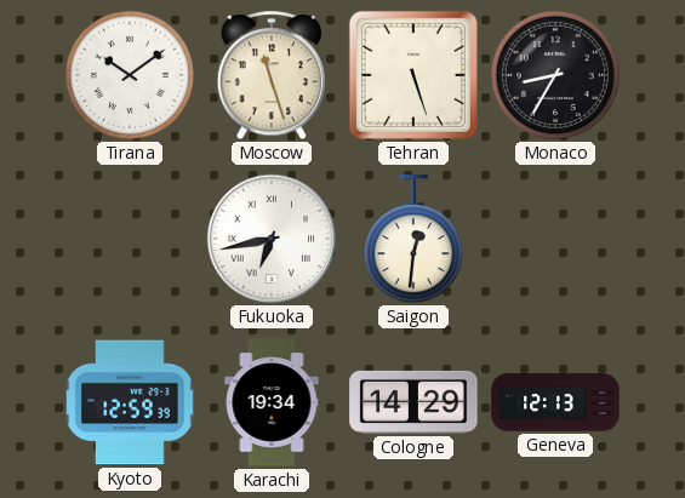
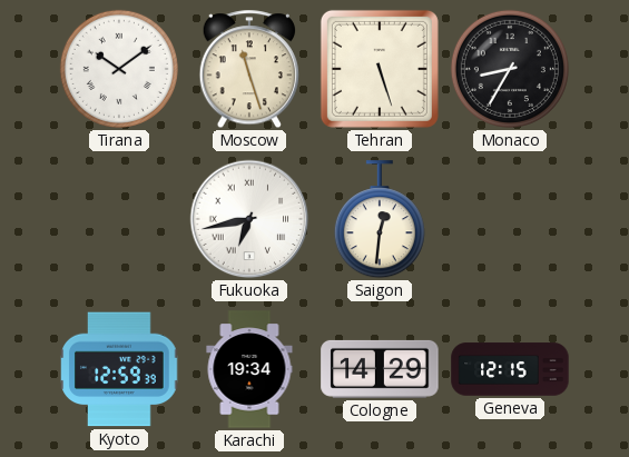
Geneva: 12:13 -> 12:15
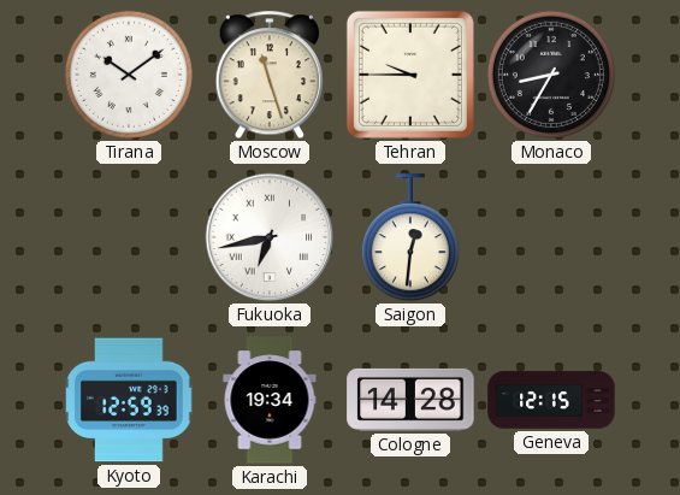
Tehran: 5:27 -> 9:45
Cologne: 14:29 -> 14:28
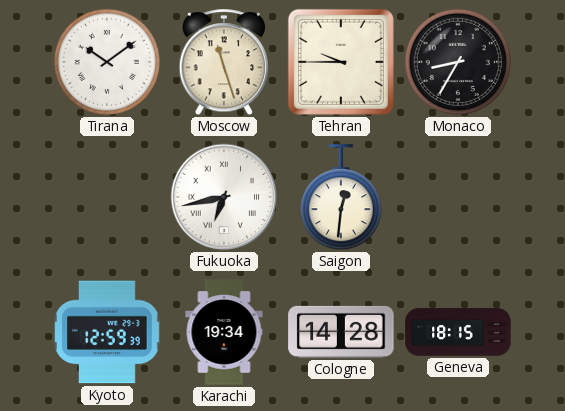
Geneva: 12:15 -> 18:15
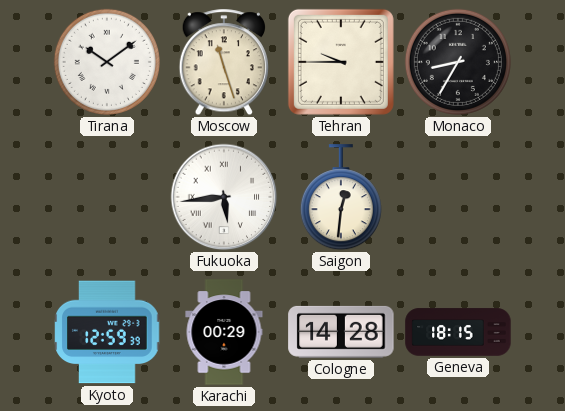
Fukuoka: 6:43 -> 5:44
Karachi: 19:34 -> 00:29
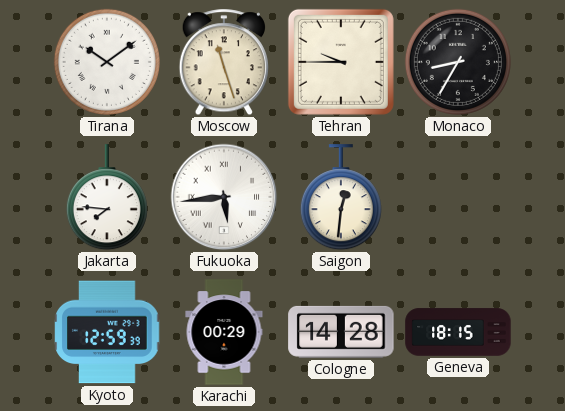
Jakarta: none -> 7:46
